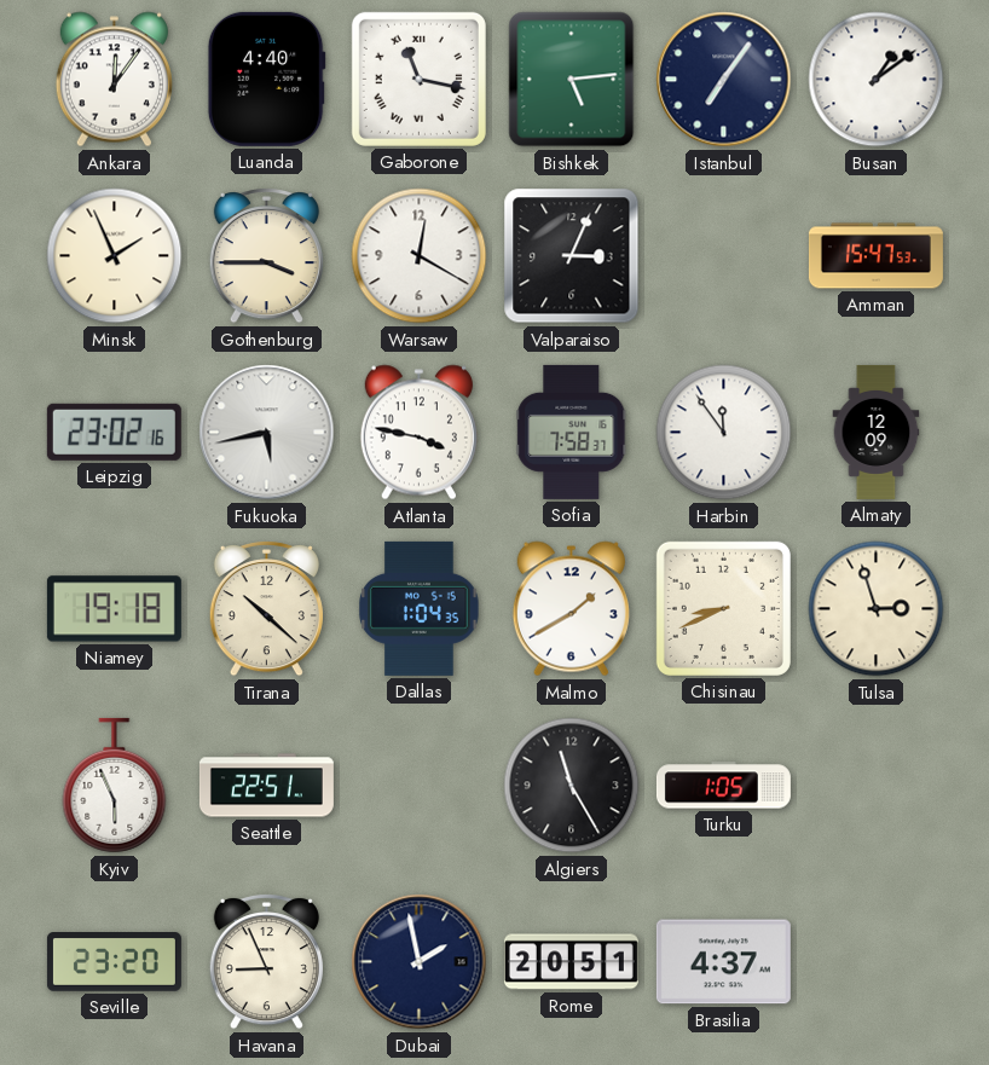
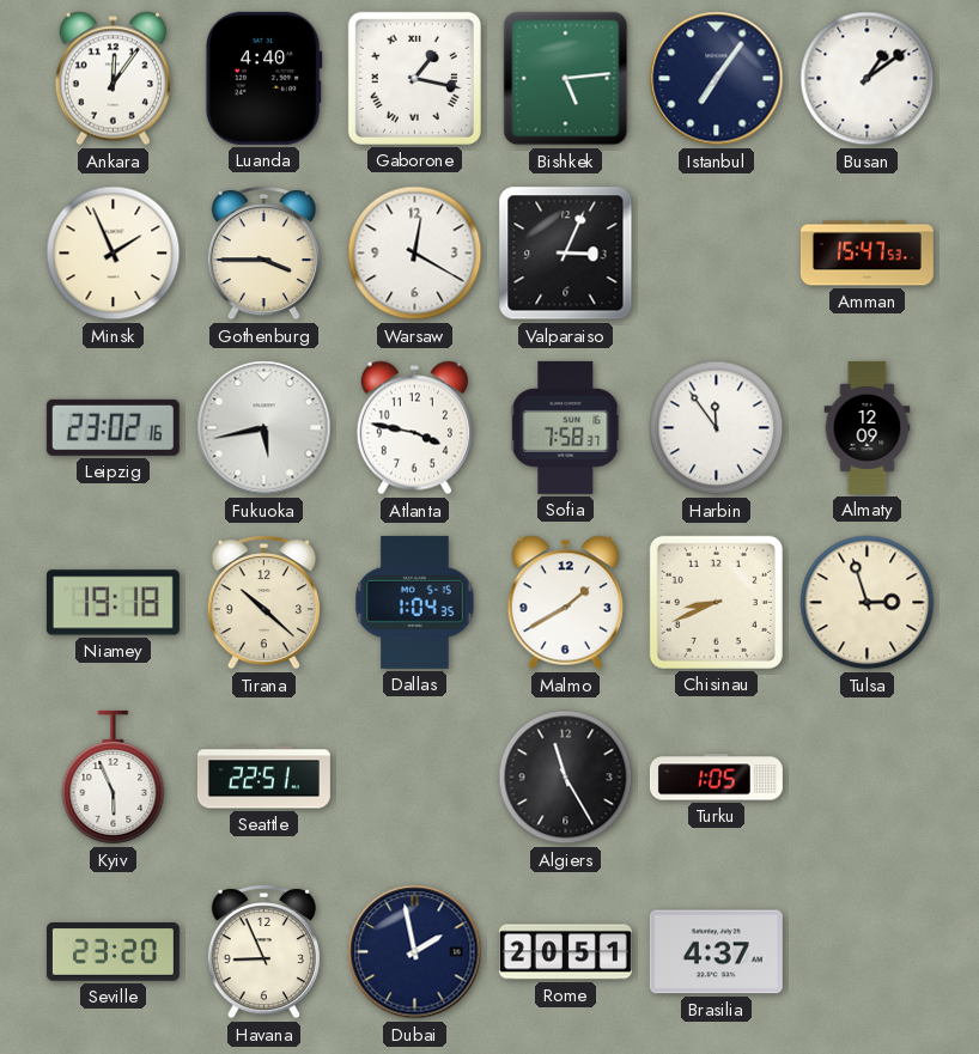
Gaborone: 11:17 -> 1:17
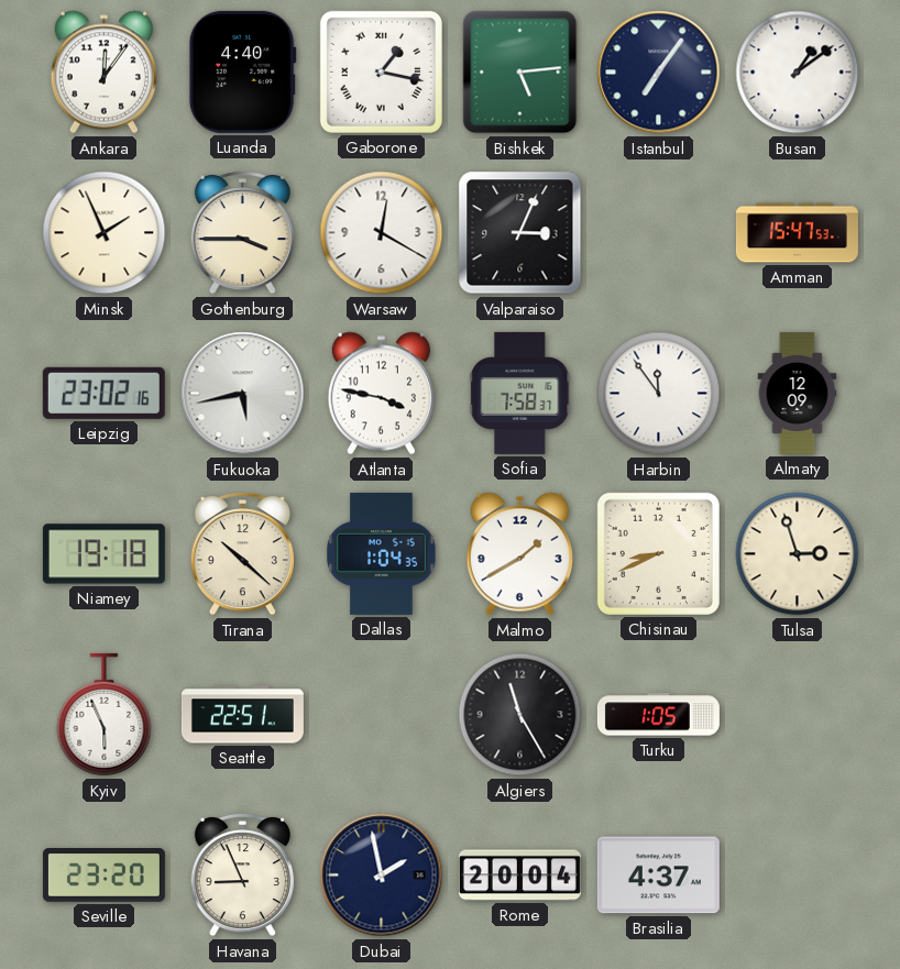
Rome: 20:51 -> 20:04
